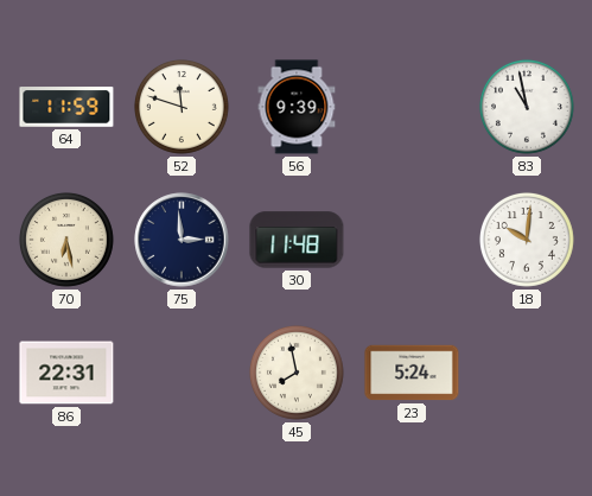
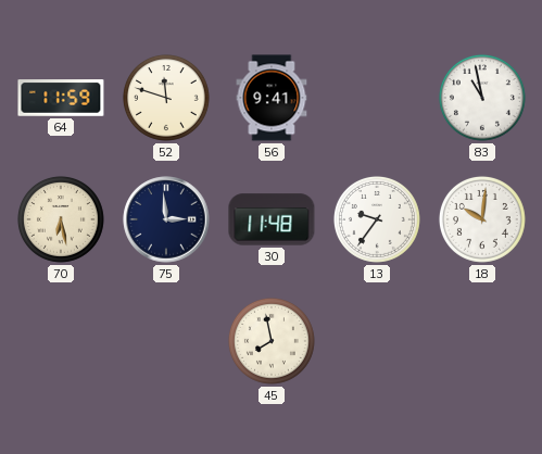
56: 9:39 -> 9:41
13: none -> 9:36
86: 22:31 -> none
23: 5:24 -> none
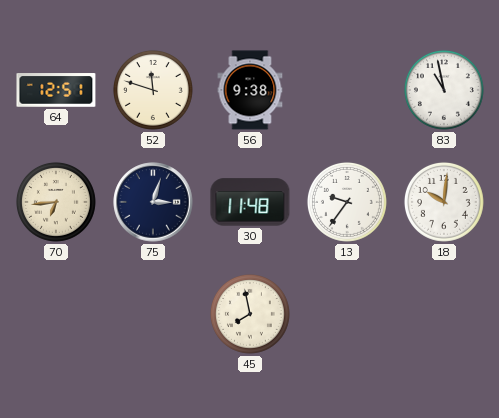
64: 11:59 -> 12:51
56: 9:41 -> 9:38
70: 6:28 -> 6:44
75: 2:59 -> 3:03
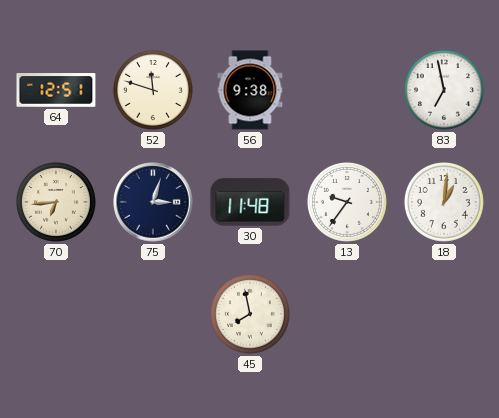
83: 10:58 -> 6:58
18: 10:01 -> 1:01
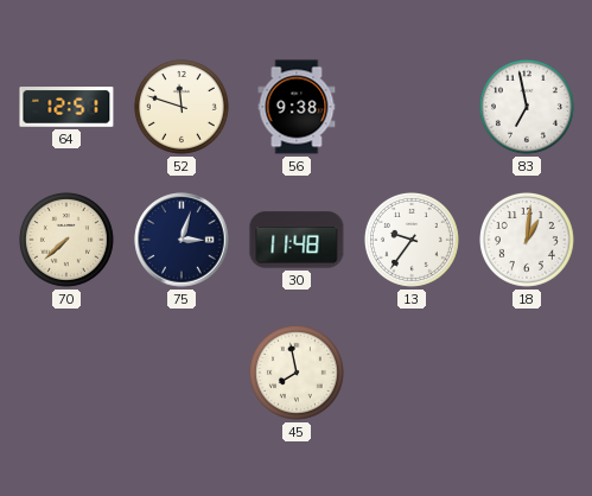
70: 6:44 -> 7:38
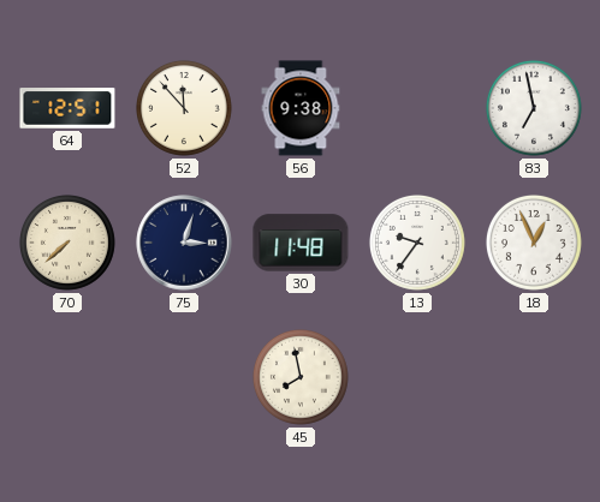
52: 11:48 -> 11:53
18: 1:01 -> 12:56
